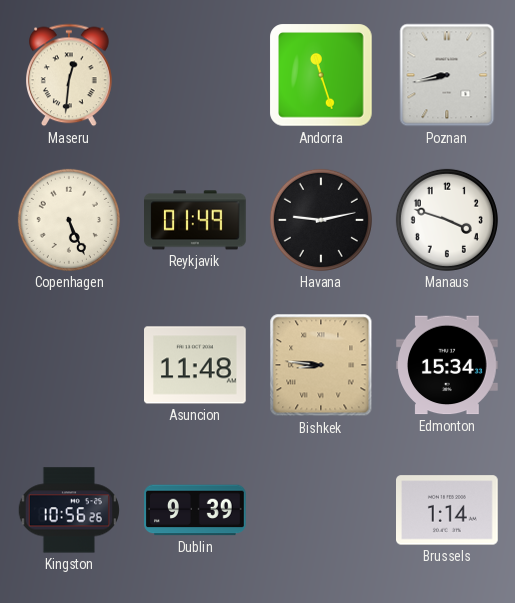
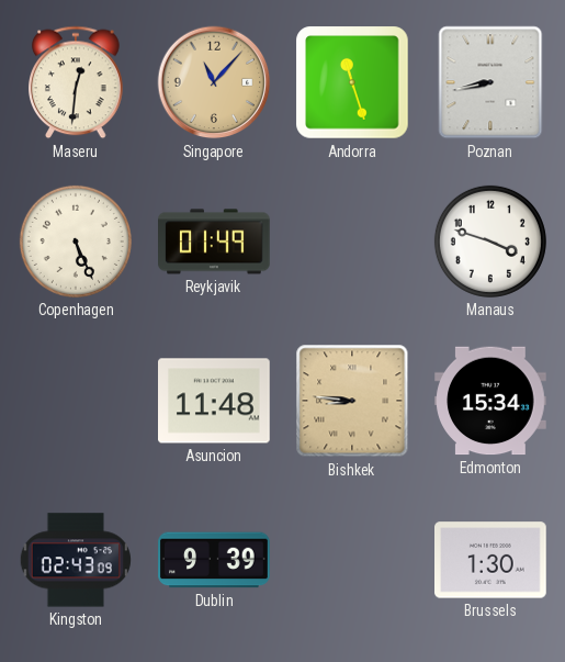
Singapore: none -> 11:07
Havana: 9:13 -> none
Kingston: 10:56 -> 02:43
Brussels: 1:14 -> 1:30
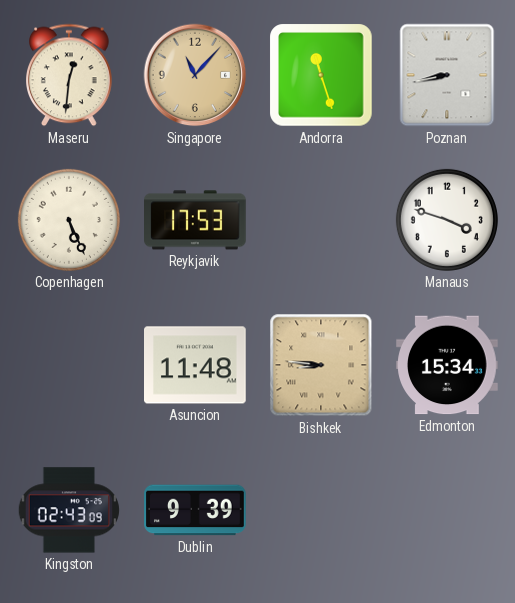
Reykjavik: 01:49 -> 17:53
Brussels: 1:30 -> none
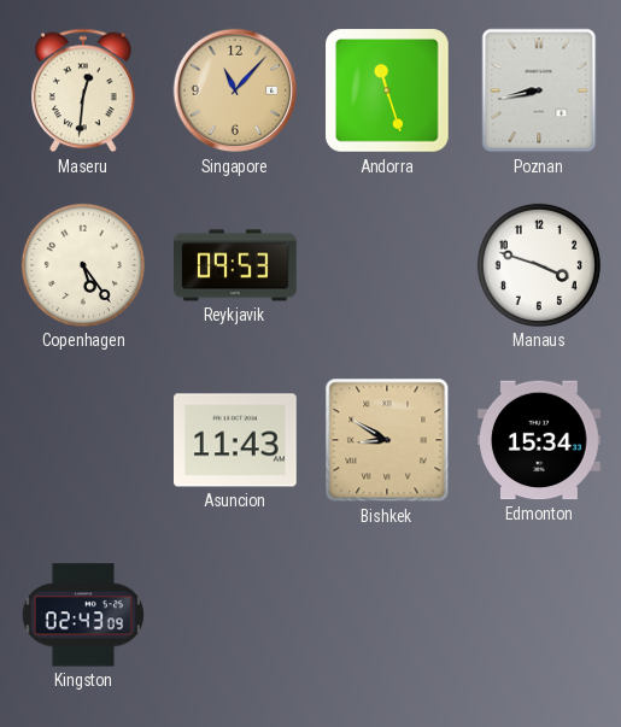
Copenhagen: 5:26 -> 5:24
Reykjavik: 17:53 -> 09:53
Asuncion: 11:48 -> 11:43
Bishkek: 8:46 -> 8:50
Dublin: 9:39 -> none
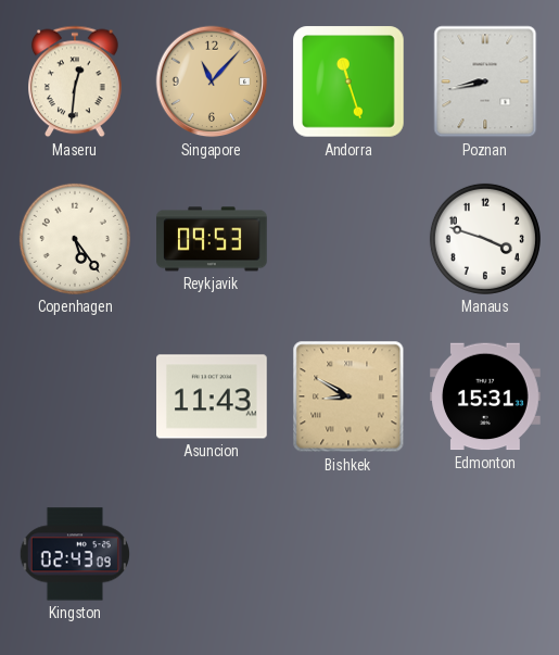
Edmonton: 15:34 -> 15:31
